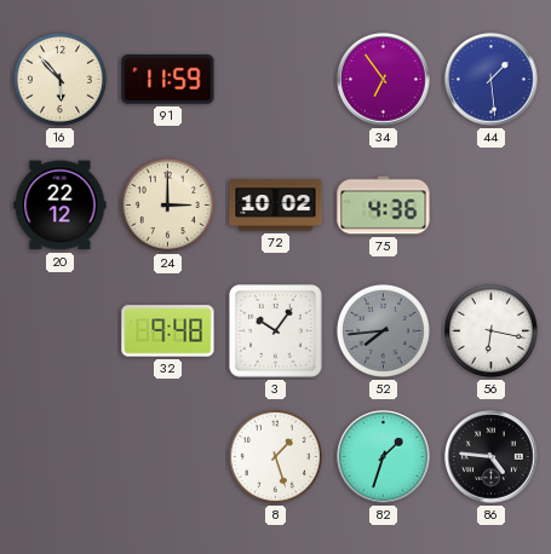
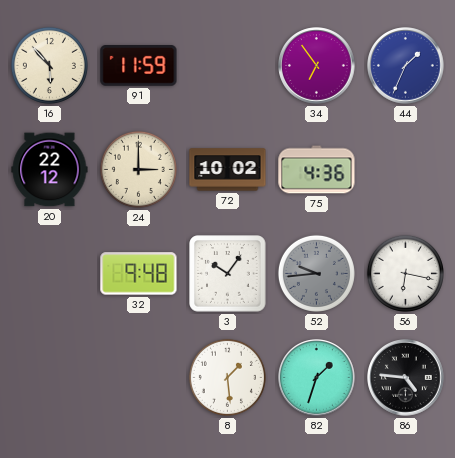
44: 1:29 -> 1:34
52: 7:44 -> 9:44
8: 1:27 -> 1:29
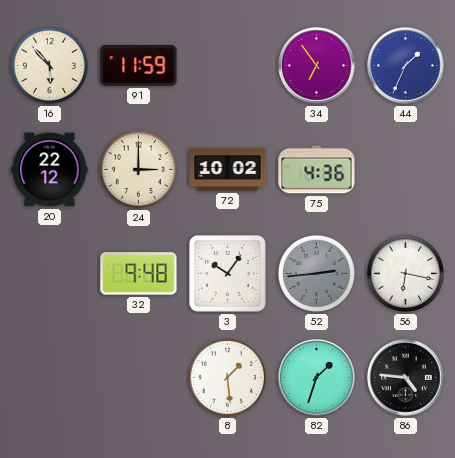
52: 9:44 -> 2:44
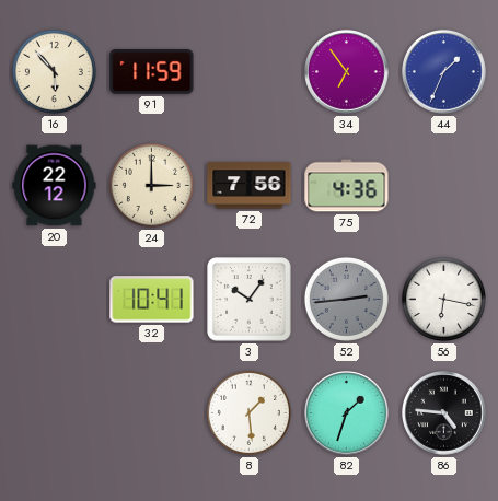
72: 10:02 -> 7:56
32: 9:48 -> 10:41
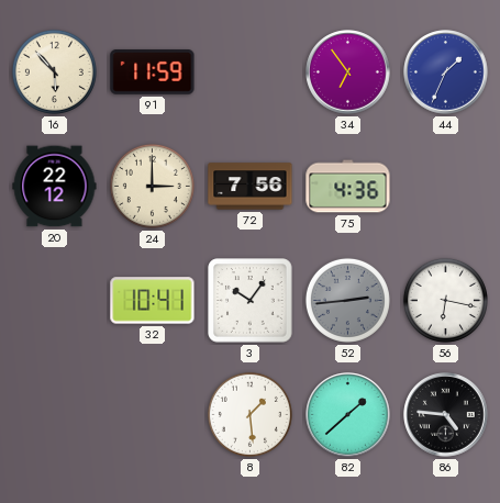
82: 1:33 -> 1:38
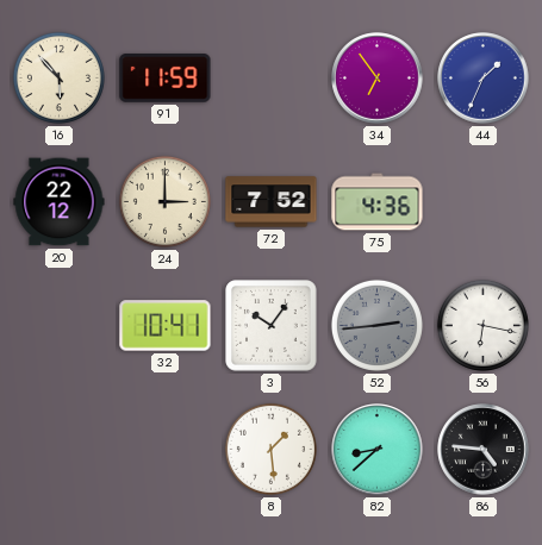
72: 7:56 -> 7:52
82: 1:38 -> 8:38
